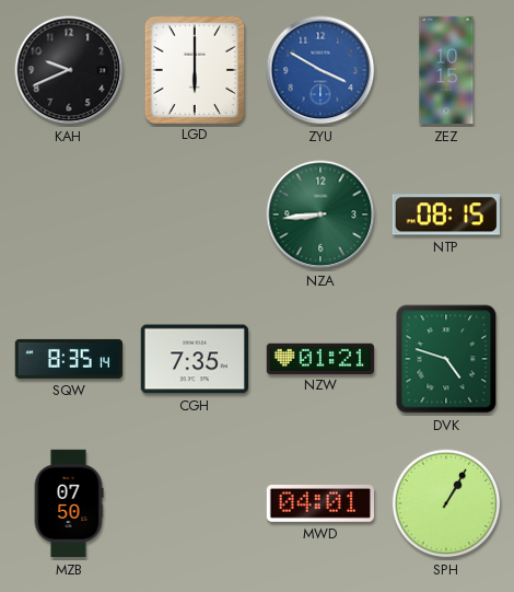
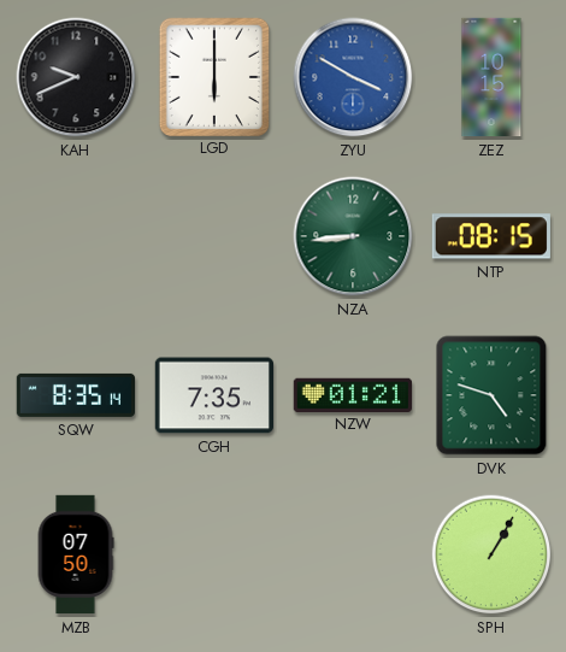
MWD: 04:01 -> none
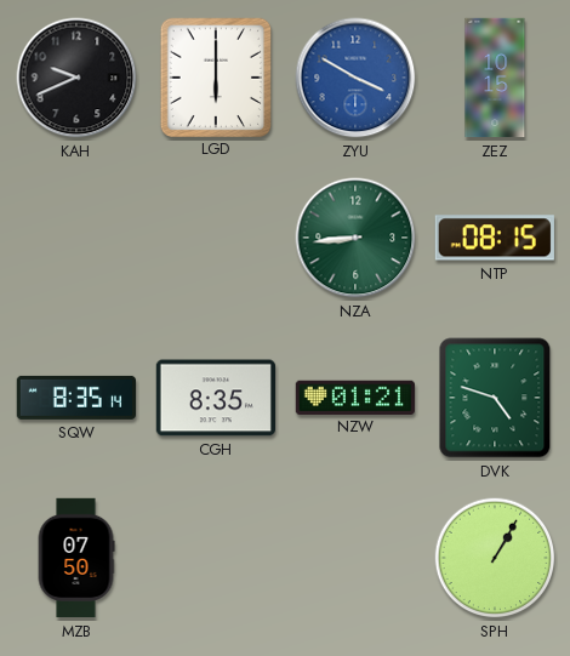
CGH: 7:35 -> 8:35
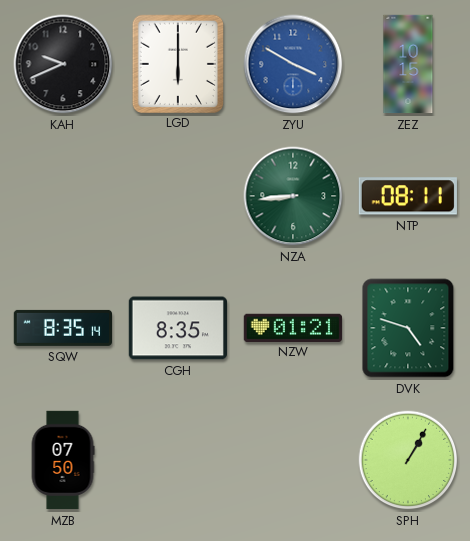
NTP: 08:15 -> 08:11
